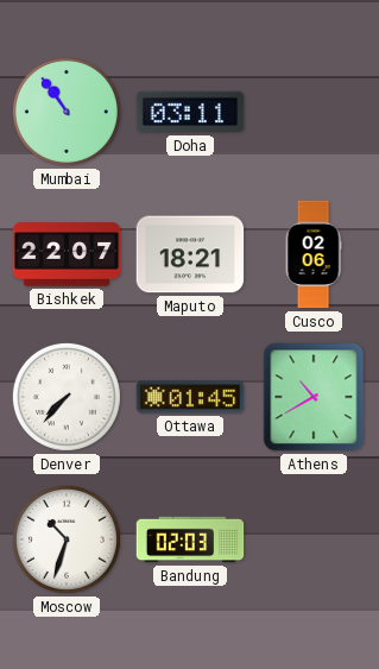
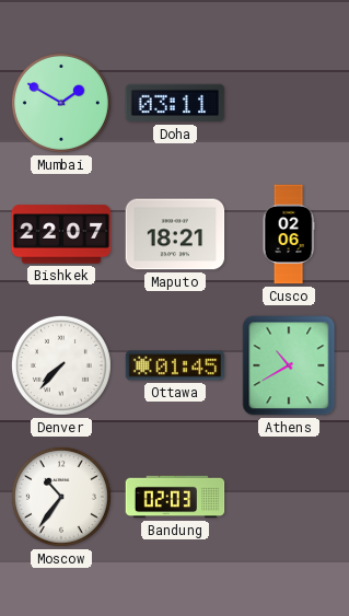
Mumbai: 10:54 -> 1:50
Moscow: 10:33 -> 10:36
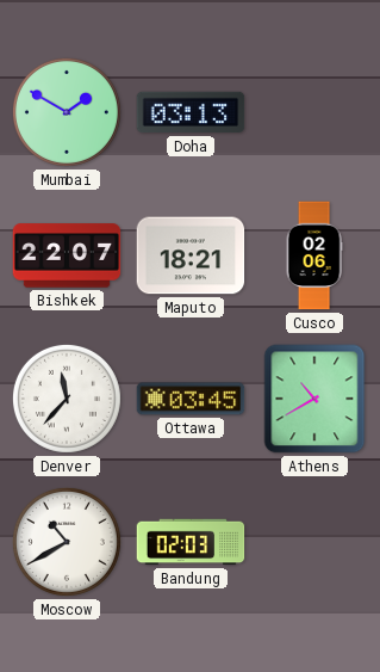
Doha: 03:11 -> 03:13
Denver: 7:37 -> 11:37
Ottawa: 01:45 -> 03:45
Moscow: 10:36 -> 10:40
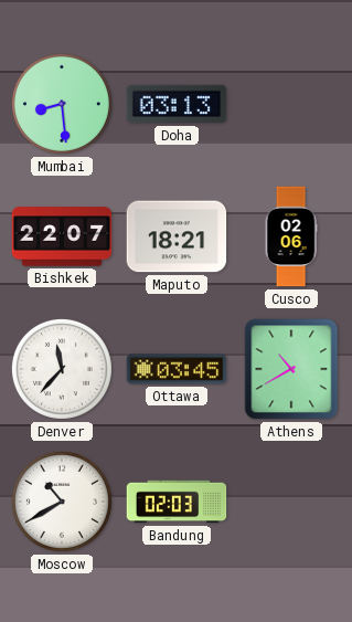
Mumbai: 1:50 -> 8:29
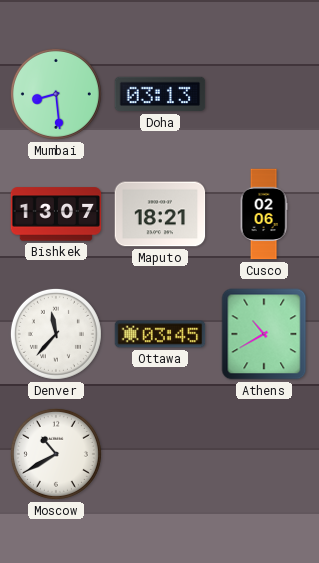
Bishkek: 22:07 -> 13:07
Bandung: 02:03 -> none
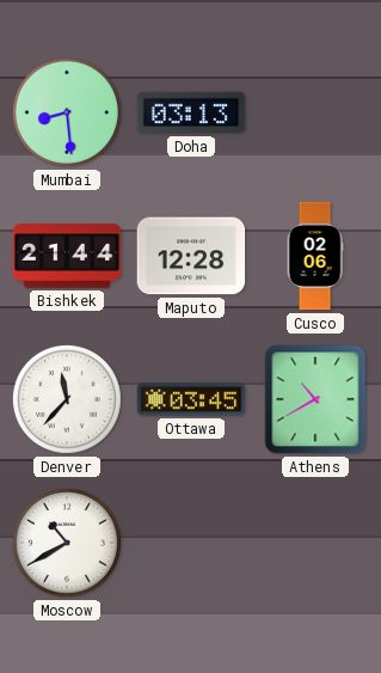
Bishkek: 13:07 -> 21:44
Maputo: 18:21 -> 12:28
